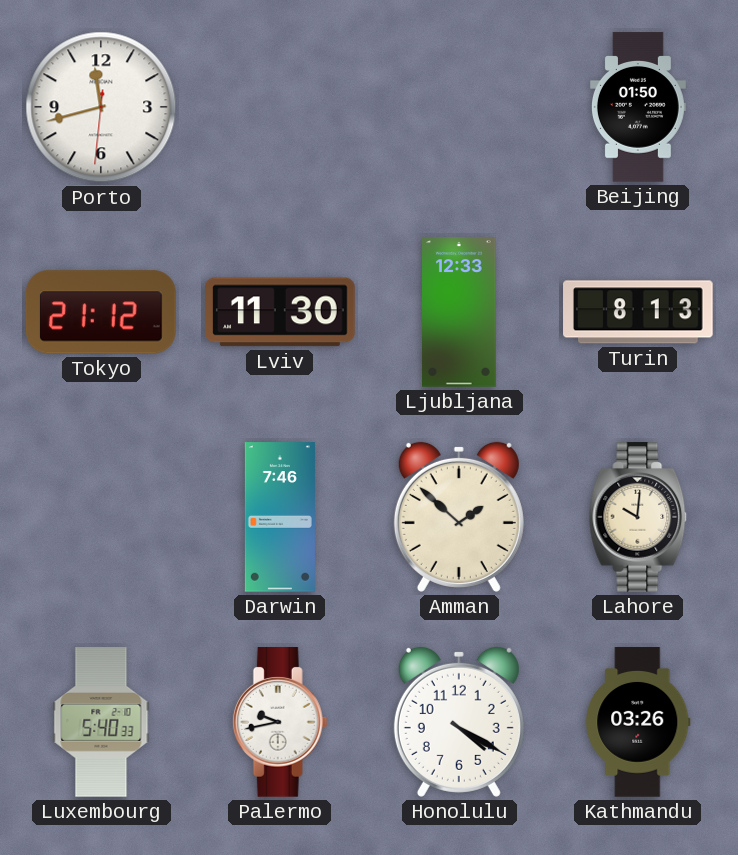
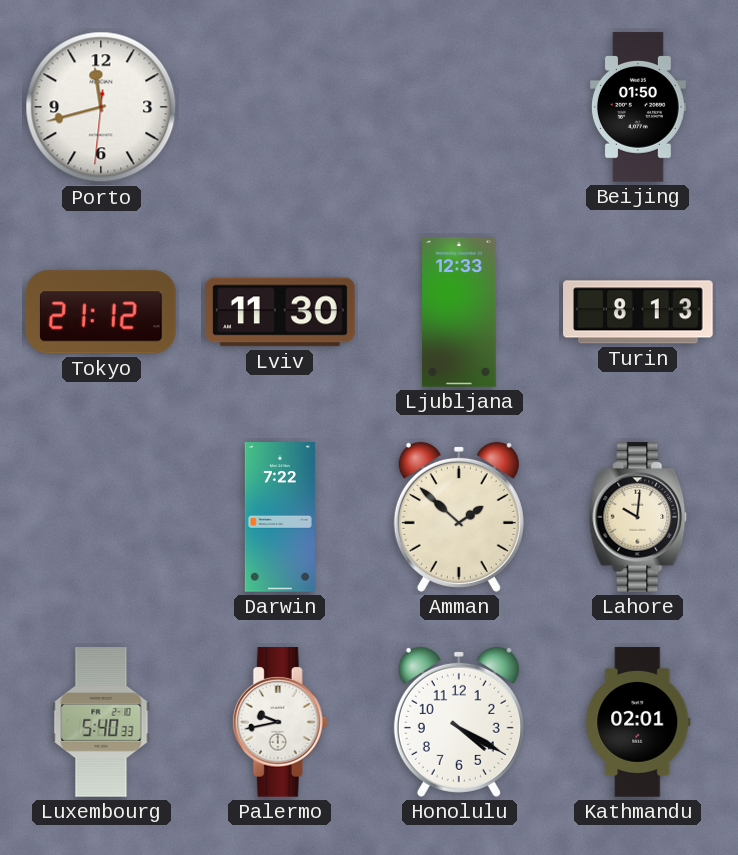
Darwin: 7:46 -> 7:22
Kathmandu: 03:26 -> 02:01
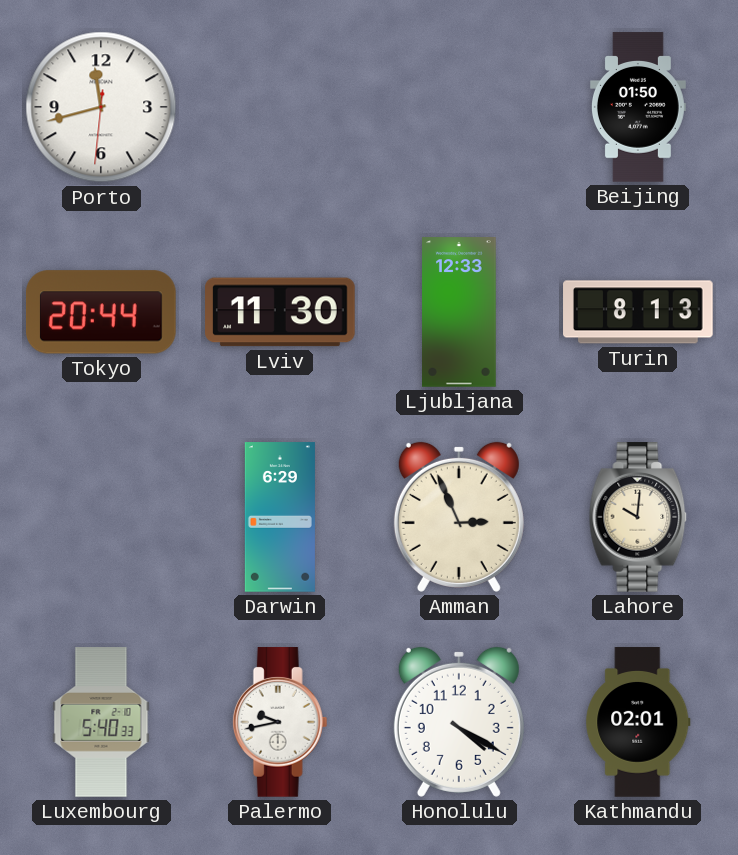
Tokyo: 21:12 -> 20:44
Darwin: 7:22 -> 6:29
Amman: 1:52 -> 2:56
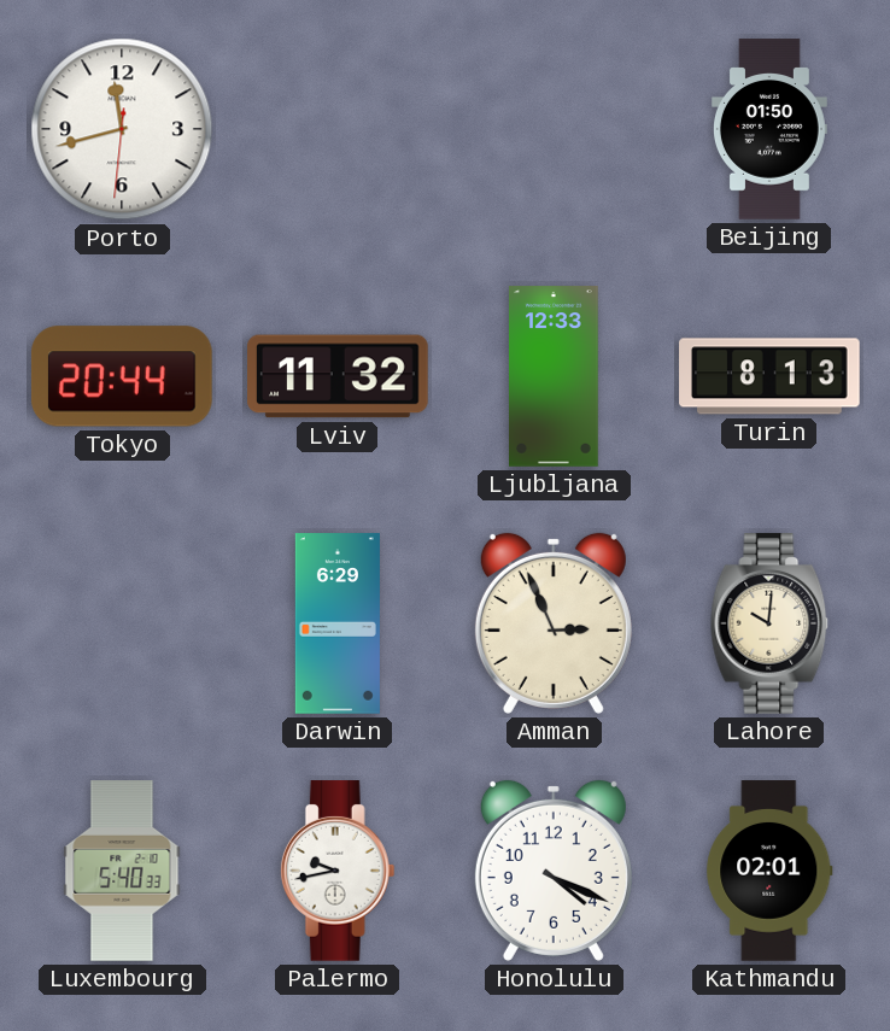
Lviv: 11:30 -> 11:32
Honolulu: 4:20 -> 4:19
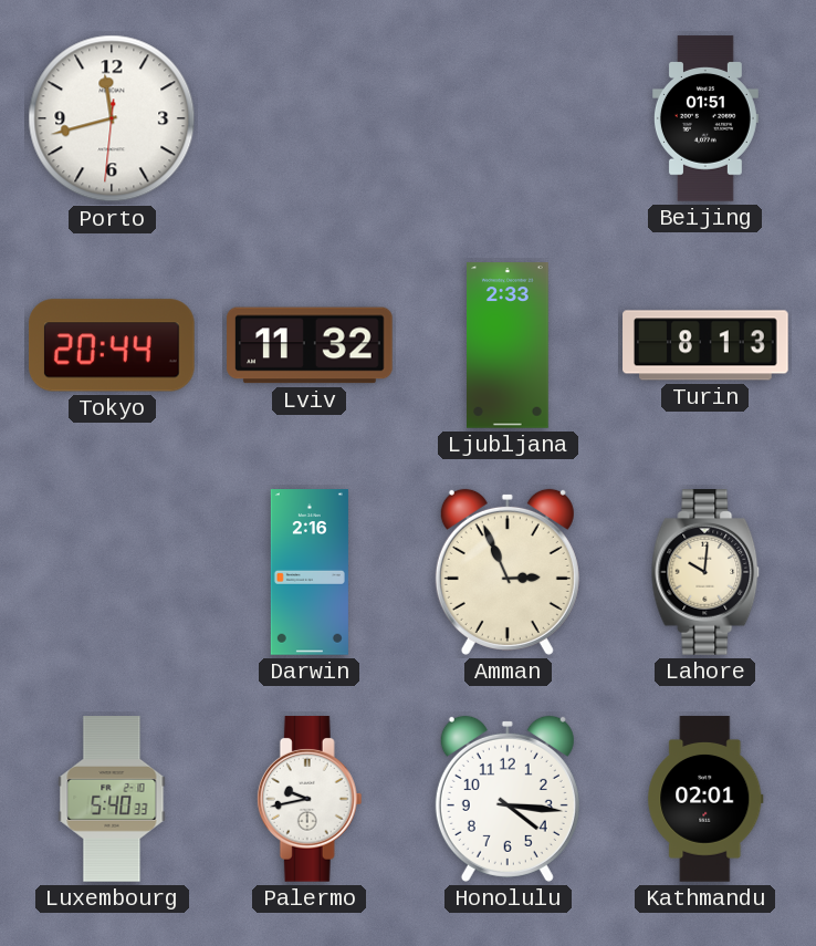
Beijing: 01:50 -> 01:51
Ljubljana: 12:33 -> 2:33
Darwin: 6:29 -> 2:16
Honolulu: 4:19 -> 4:16
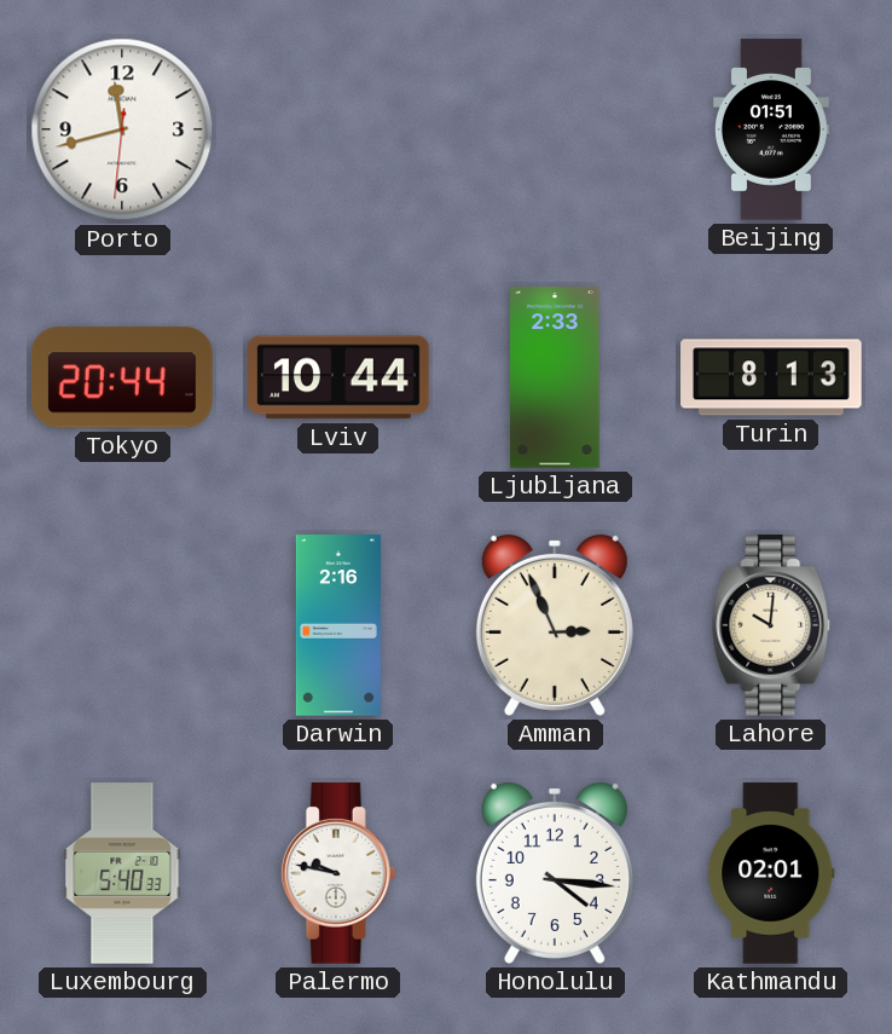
Lviv: 11:32 -> 10:44
Palermo: 9:43 -> 9:47
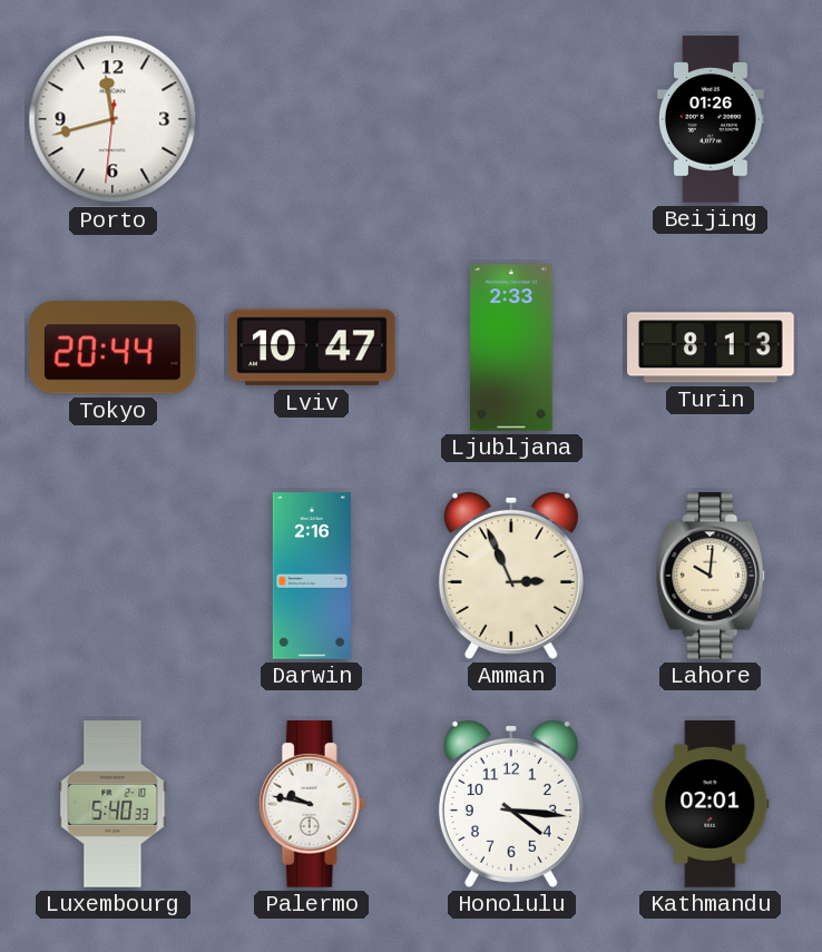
Beijing: 01:51 -> 01:26
Lviv: 10:44 -> 10:47
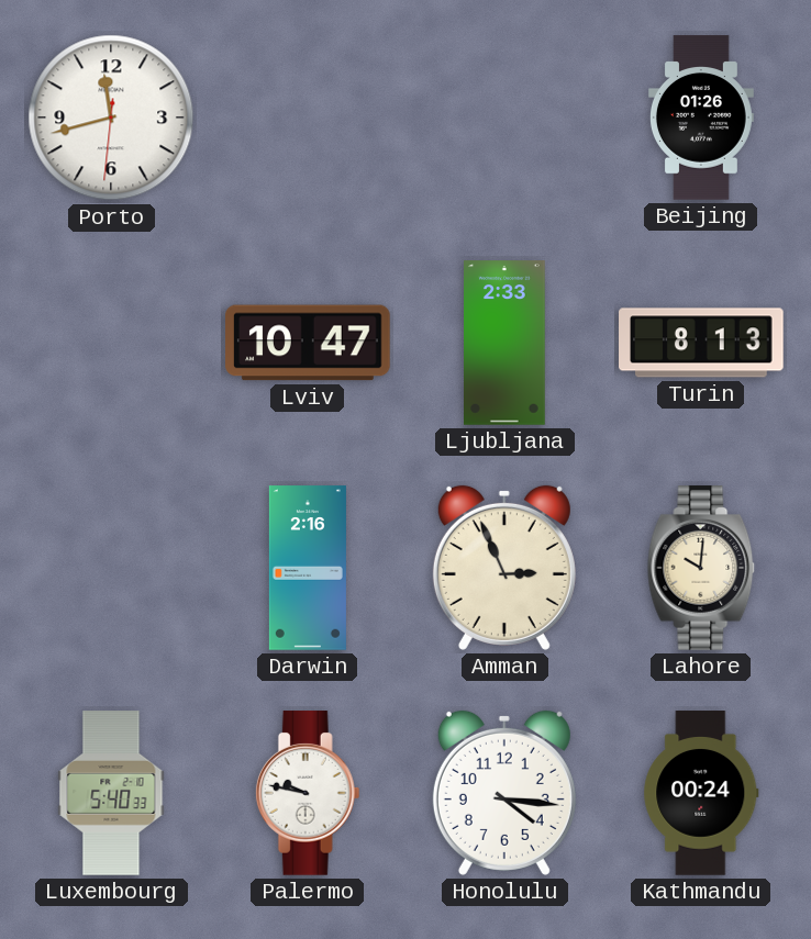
Tokyo: 20:44 -> none
Kathmandu: 02:01 -> 00:24
